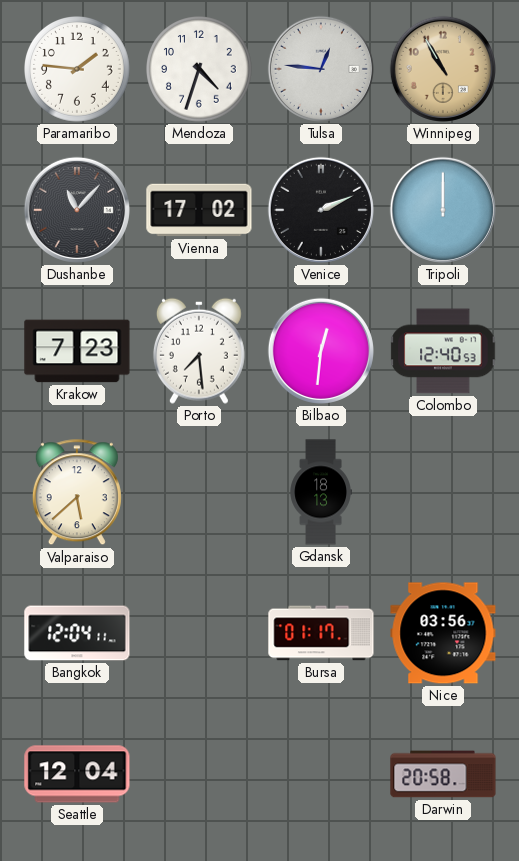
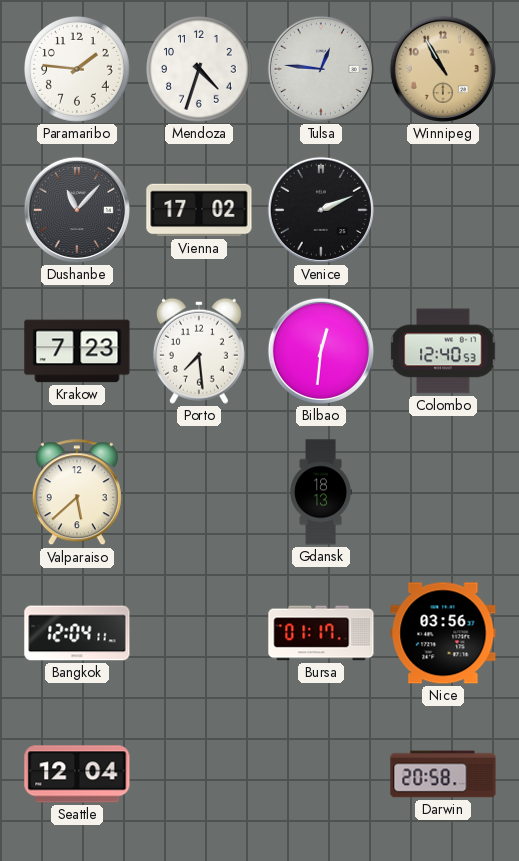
Tripoli: 12:00 -> none
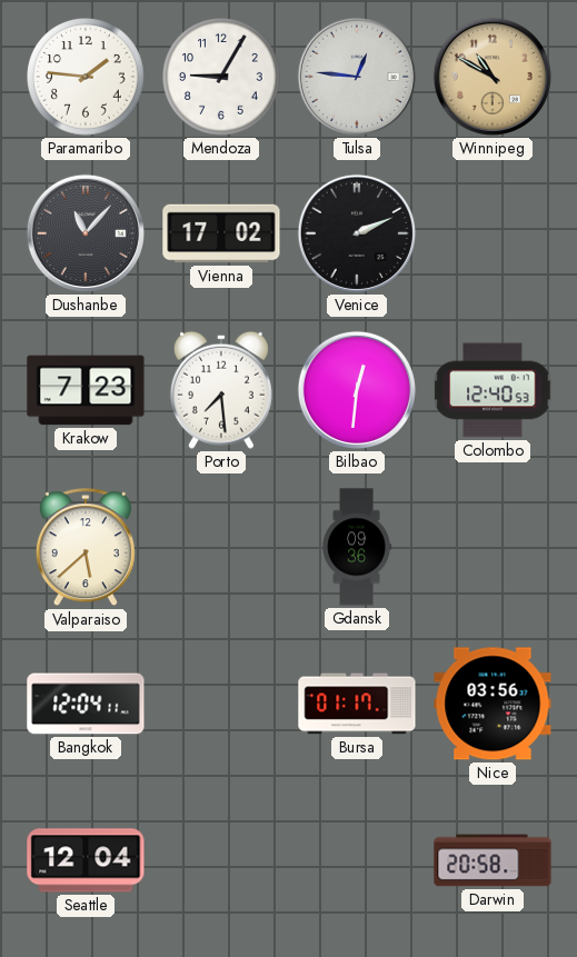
Mendoza: 4:33 -> 9:05
Winnipeg: 10:55 -> 10:50
Gdansk: 18:13 -> 09:36
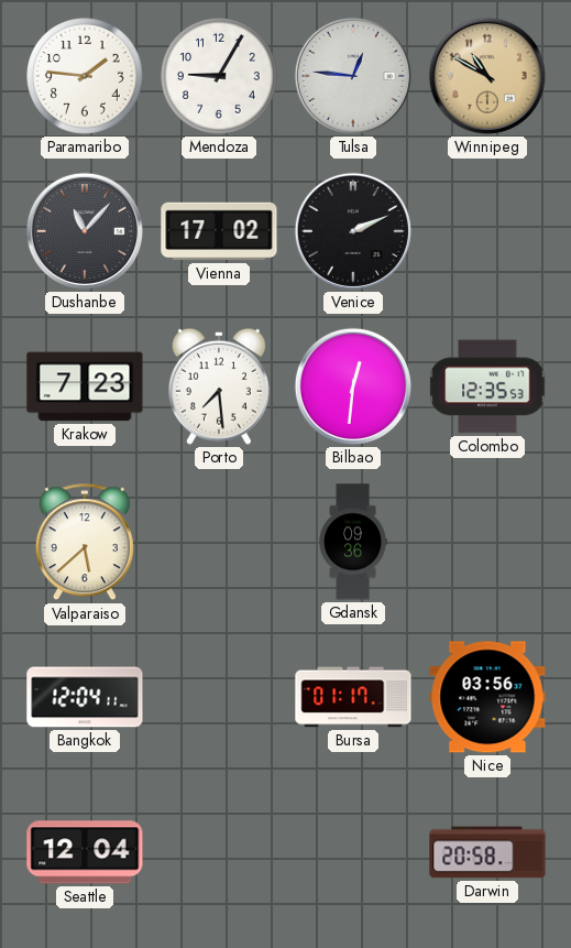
Colombo: 12:40 -> 12:35
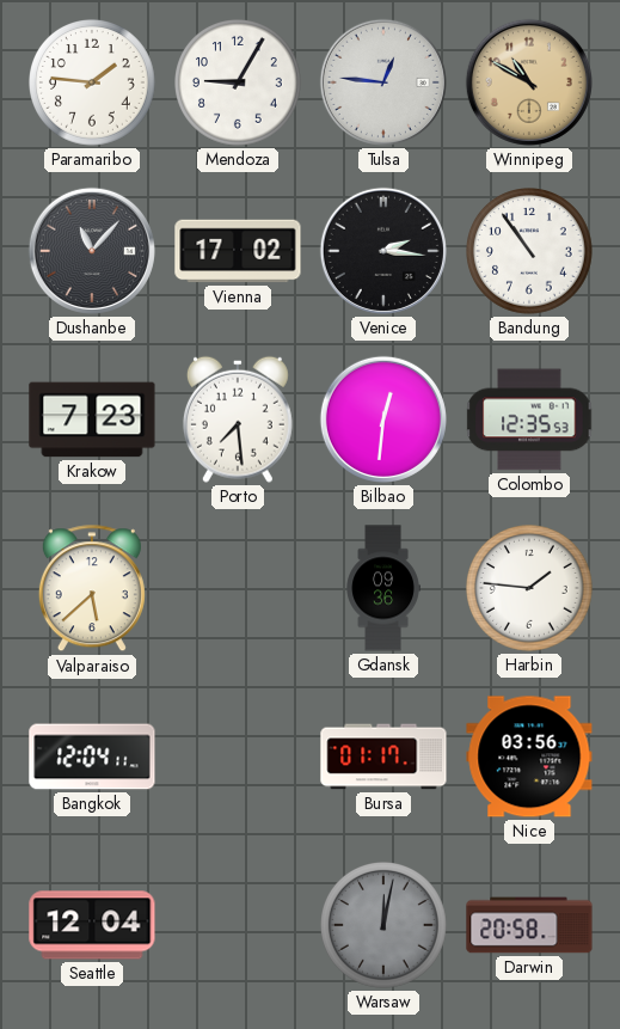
Venice: 2:11 -> 2:16
Bandung: none -> 10:54
Harbin: none -> 1:46
Warsaw: none -> 12:02
